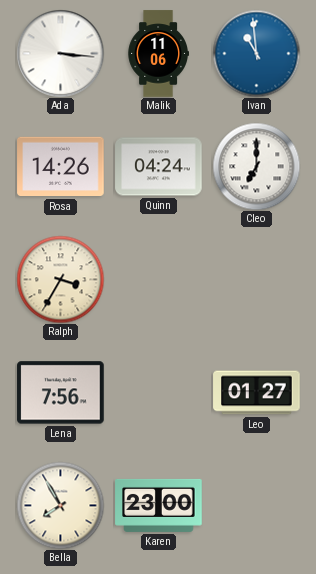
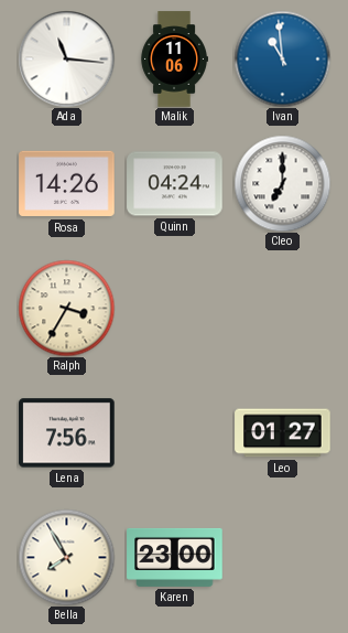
Ada: 3:16 -> 11:16
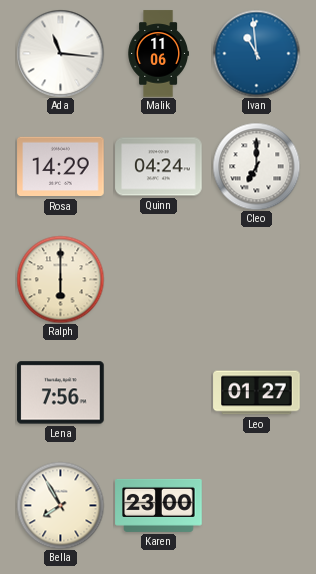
Rosa: 14:26 -> 14:29
Ralph: 3:35 -> 6:00
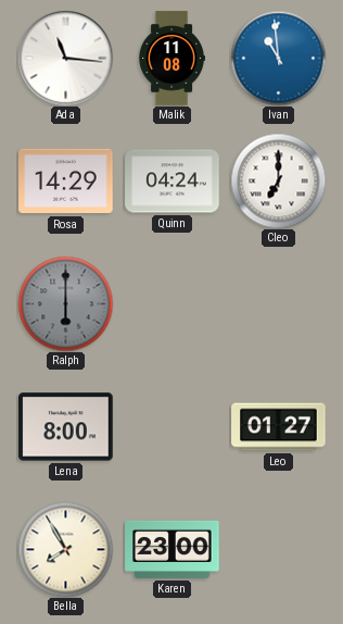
Malik: 11:06 -> 11:08
Ralph dial: cream -> grey
Lena: 7:56 -> 8:00
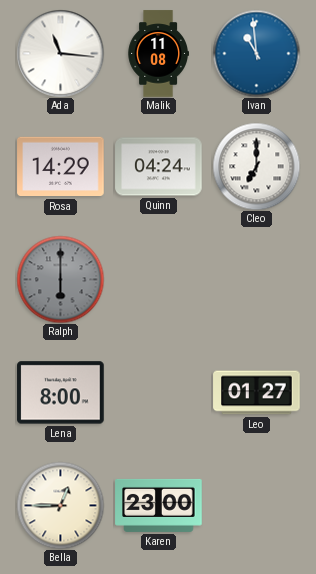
Bella: 7:55 -> 12:45
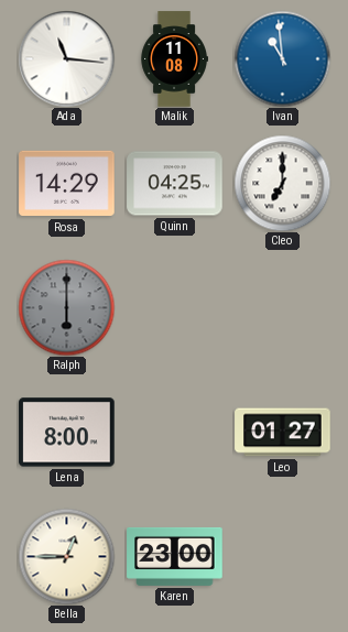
Quinn: 04:24 -> 04:25
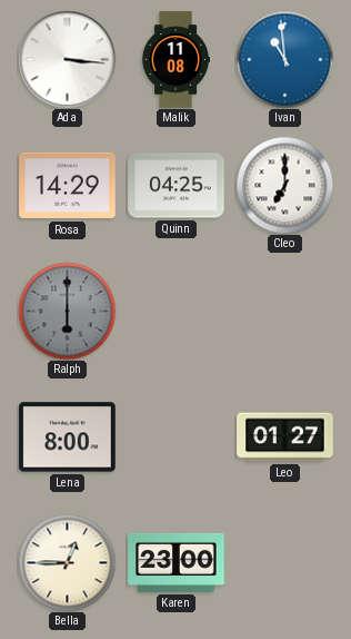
Ada: 11:16 -> 3:16
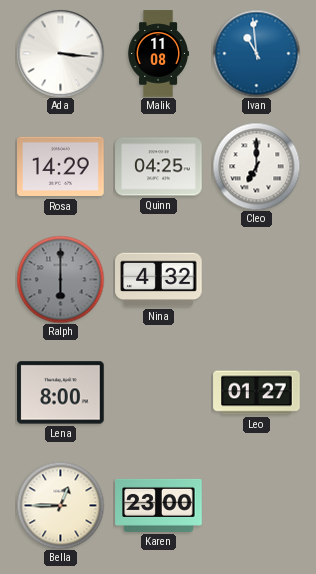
Nina: none -> 4:32
